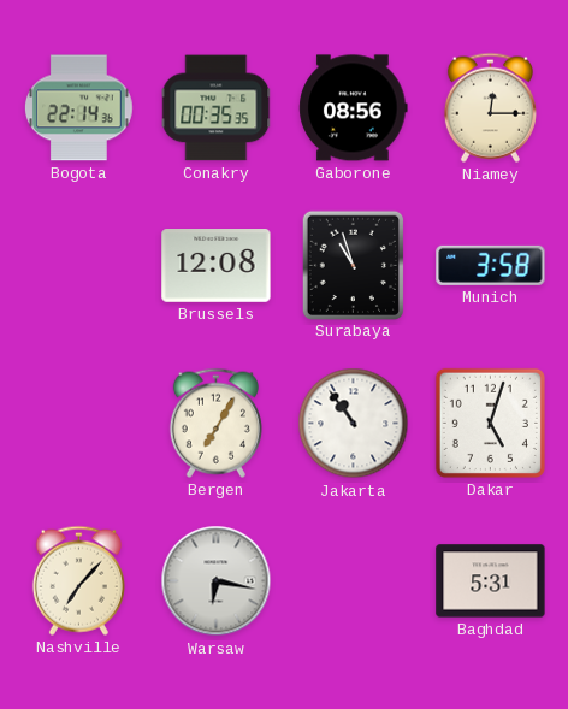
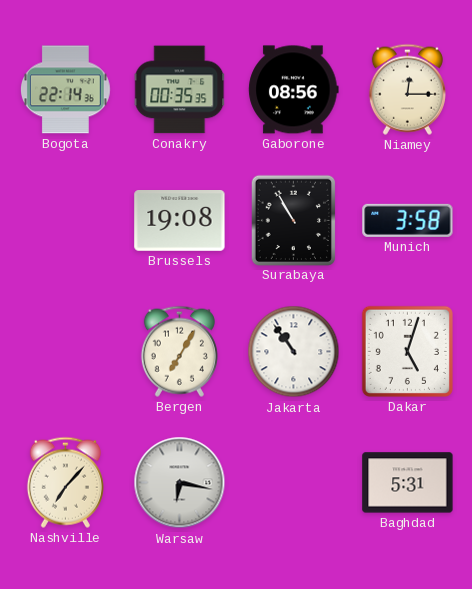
Brussels: 12:08 -> 19:08
Surabaya: 10:57 -> 10:55
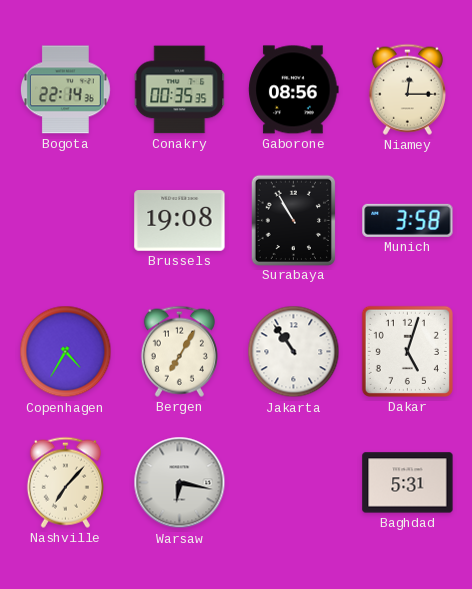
Copenhagen: none -> 4:35
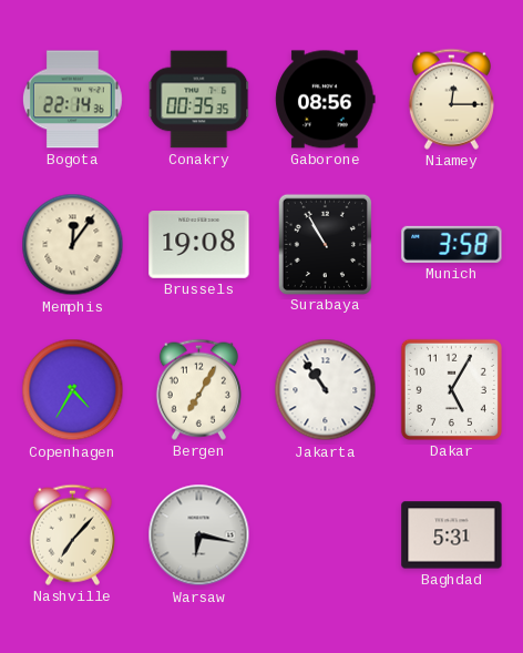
Memphis: none -> 12:06
Dakar: 5:03 -> 5:05
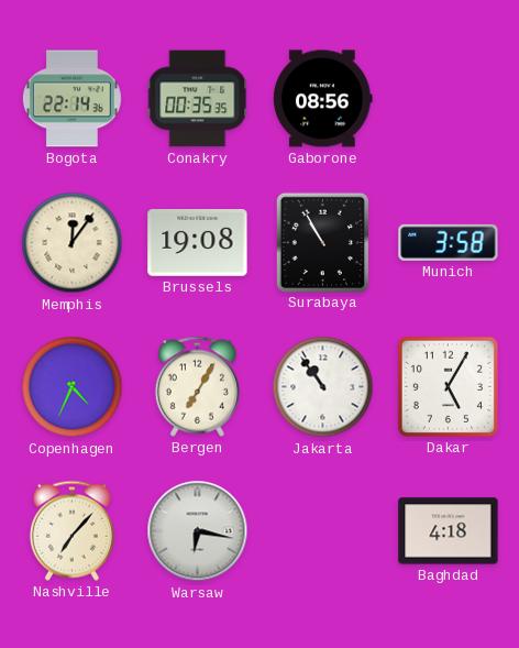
Niamey: 12:15 -> none
Copenhagen: 4:35 -> 4:34
Baghdad: 5:31 -> 4:18
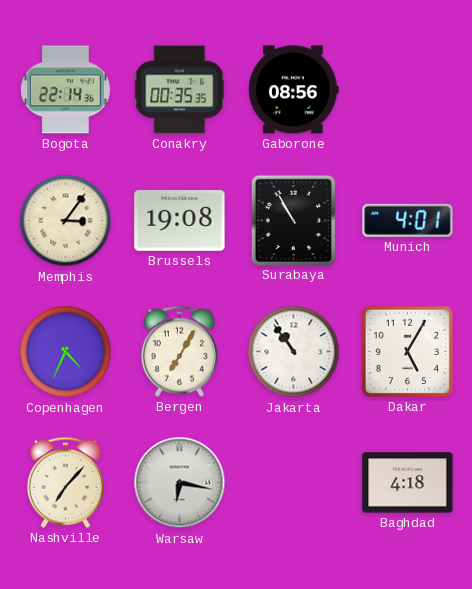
Memphis: 12:06 -> 3:06
Munich: 3:58 -> 4:01
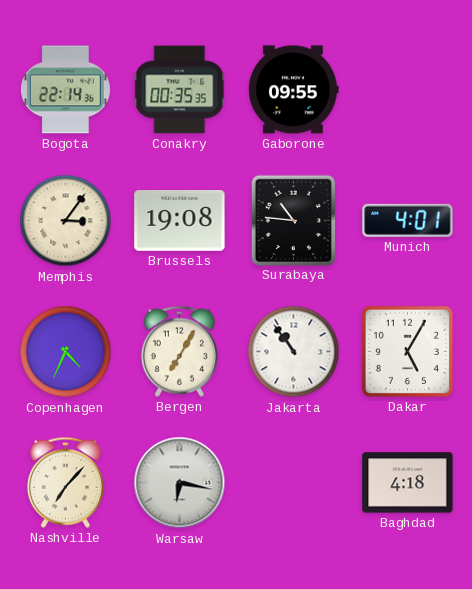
Gaborone: 08:56 -> 09:55
Surabaya: 10:55 -> 10:46
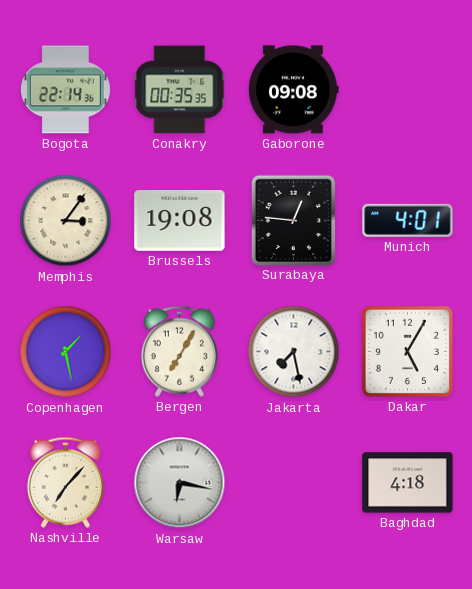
Gaborone: 09:55 -> 09:08
Surabaya: 10:46 -> 12:46
Copenhagen: 4:34 -> 1:28
Jakarta: 10:54 -> 7:28
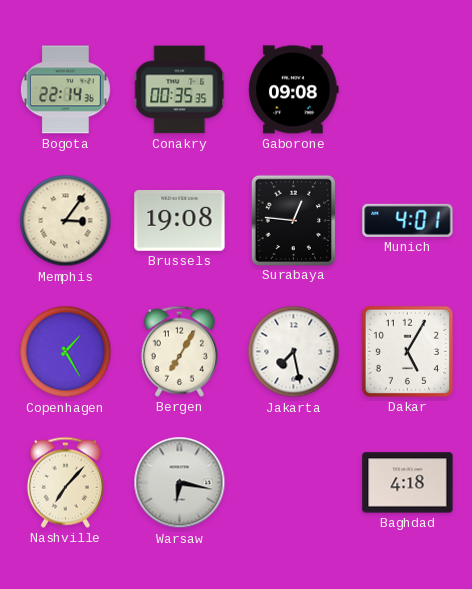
Copenhagen: 1:28 -> 1:25
